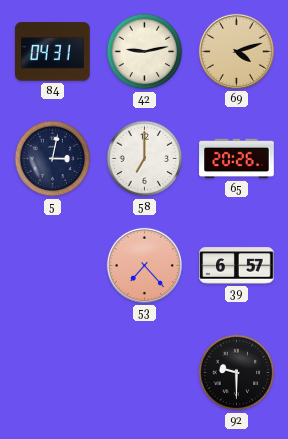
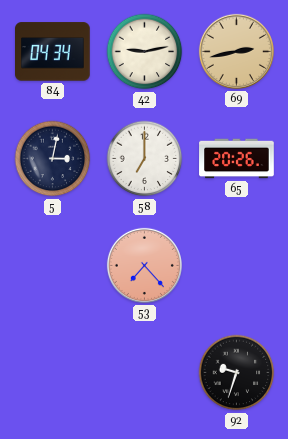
84: 04:31 -> 04:34
69: 4:12 -> 2:43
39: 6:57 -> none
92: 9:30 -> 9:33
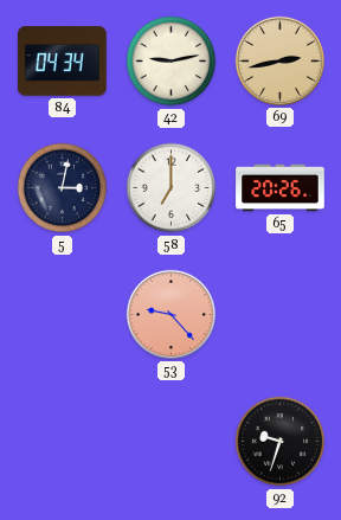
53: 7:23 -> 9:23
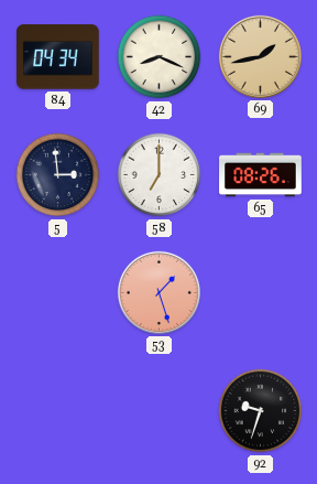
42: 9:13 -> 8:19
69: 2:43 -> 1:43
5: 3:02 -> 2:59
65: 20:26 -> 08:26
53: 9:23 -> 1:27
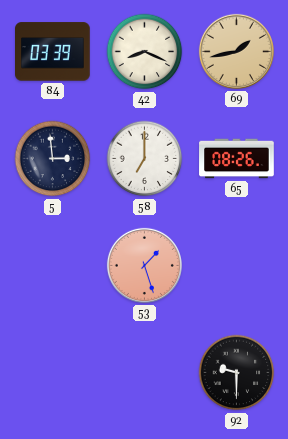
84: 04:34 -> 03:39
92: 9:33 -> 9:30
